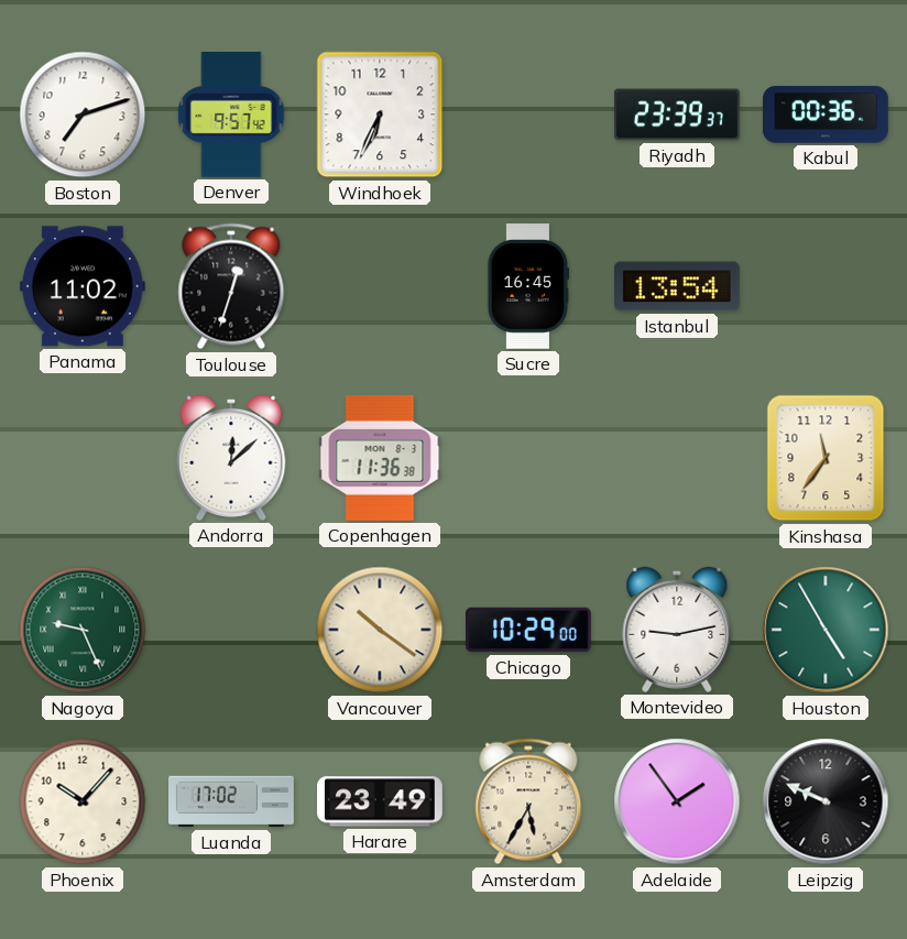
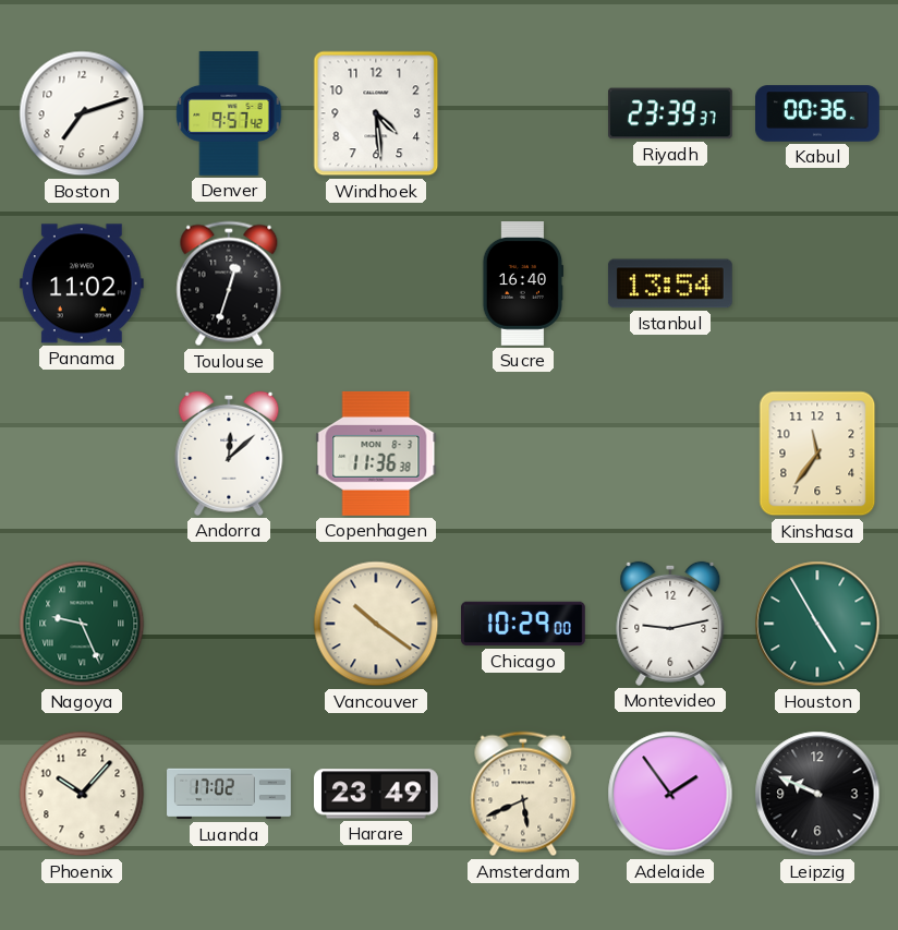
Windhoek: 6:34 -> 4:29
Sucre: 16:45 -> 16:40
Amsterdam: 5:35 -> 5:41
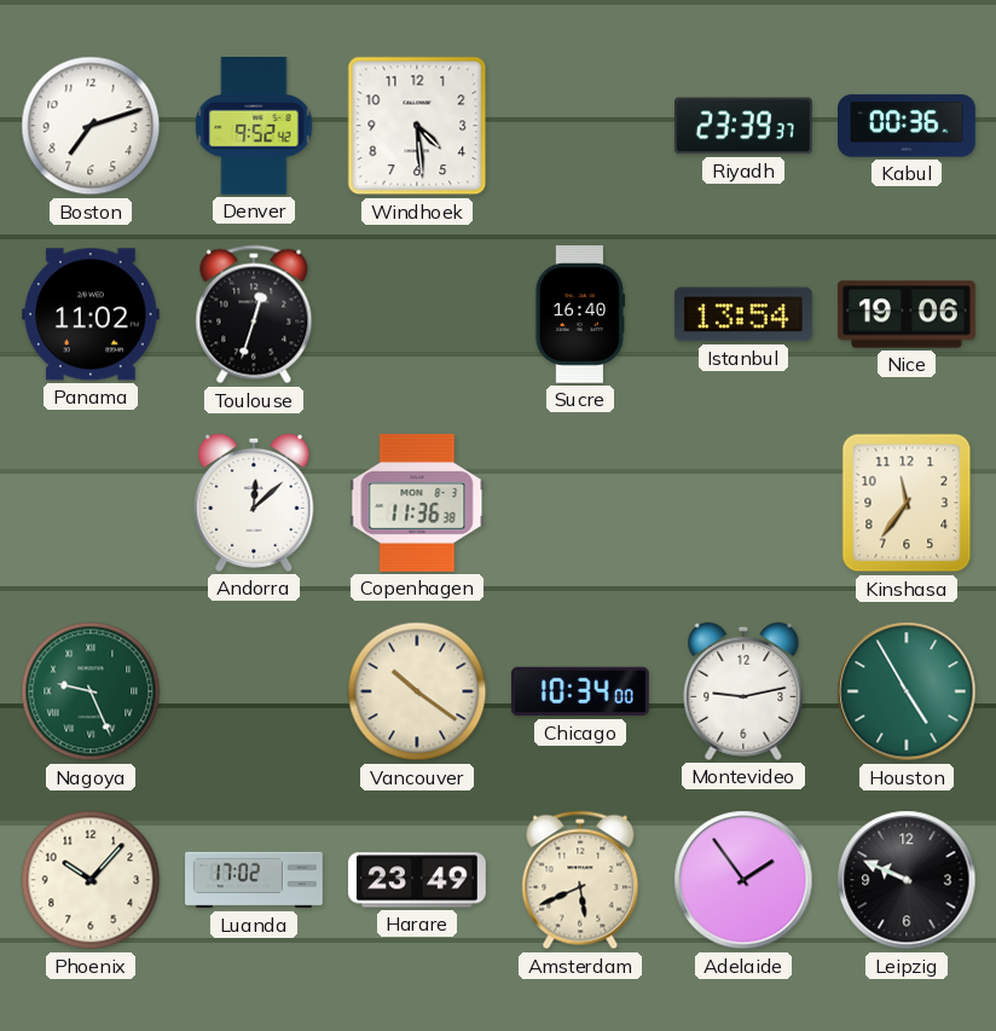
Denver: 9:57 -> 9:52
Nice: none -> 19:06
Chicago: 10:29 -> 10:34
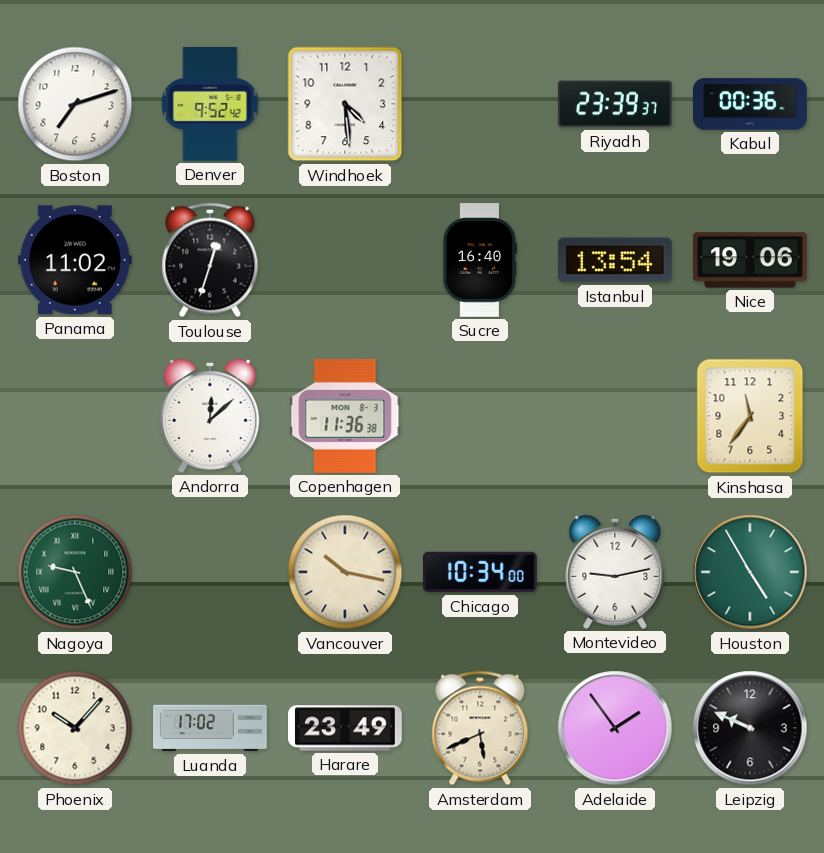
Vancouver: 10:21 -> 10:17
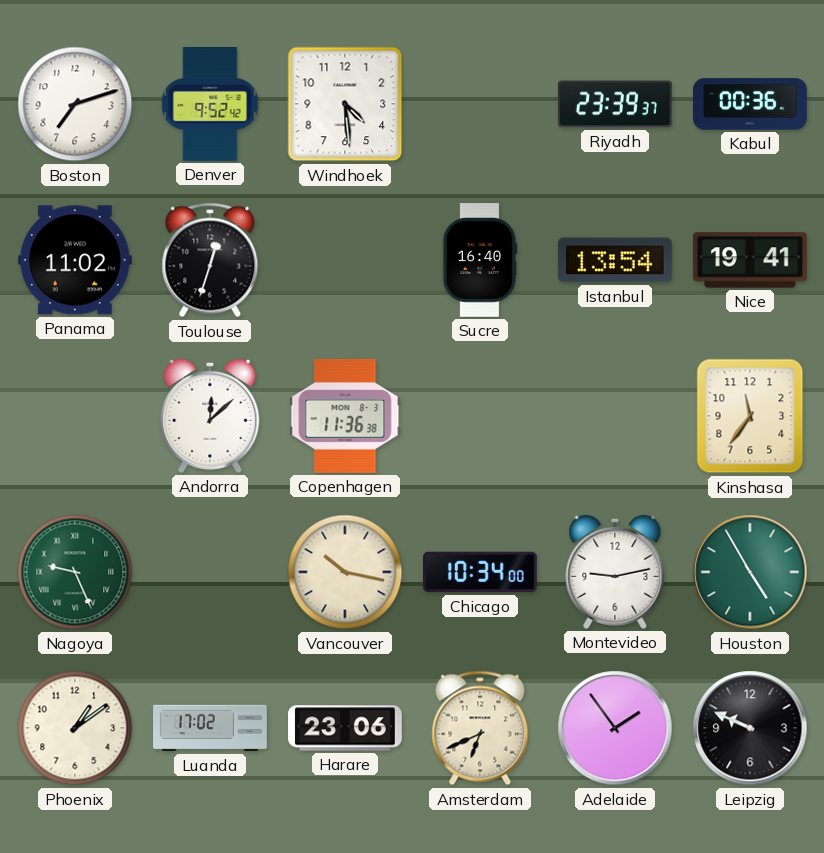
Nice: 19:06 -> 19:41
Phoenix: 10:07 -> 1:09
Harare: 23:49 -> 23:06
Amsterdam: 5:41 -> 6:41
